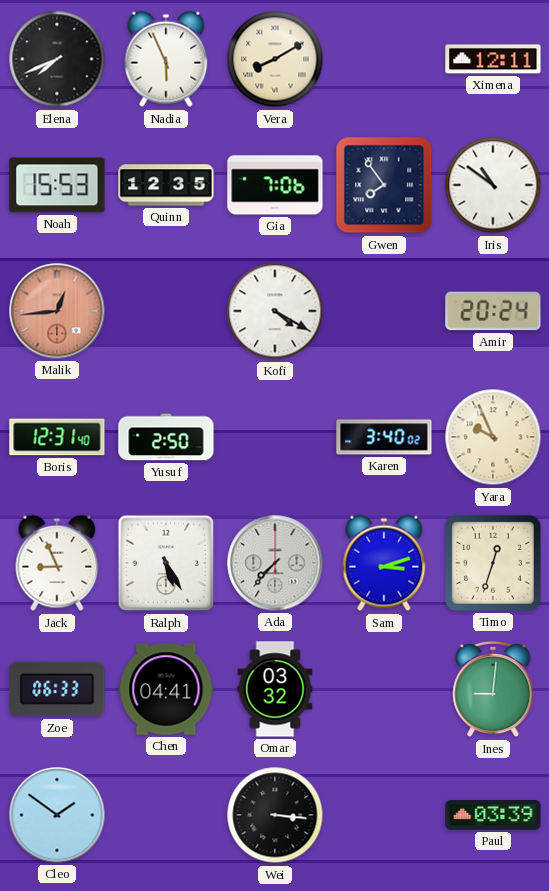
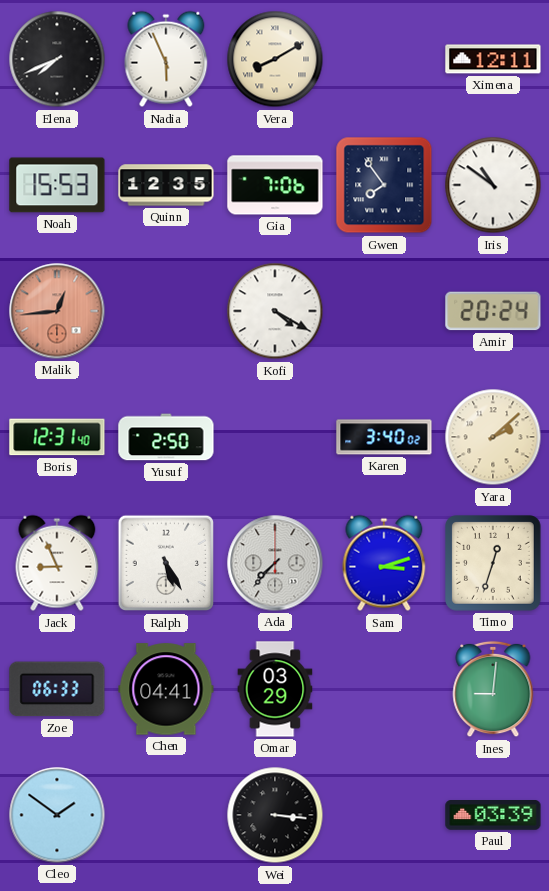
Yara: 9:56 -> 2:08
Omar: 03:32 -> 03:29
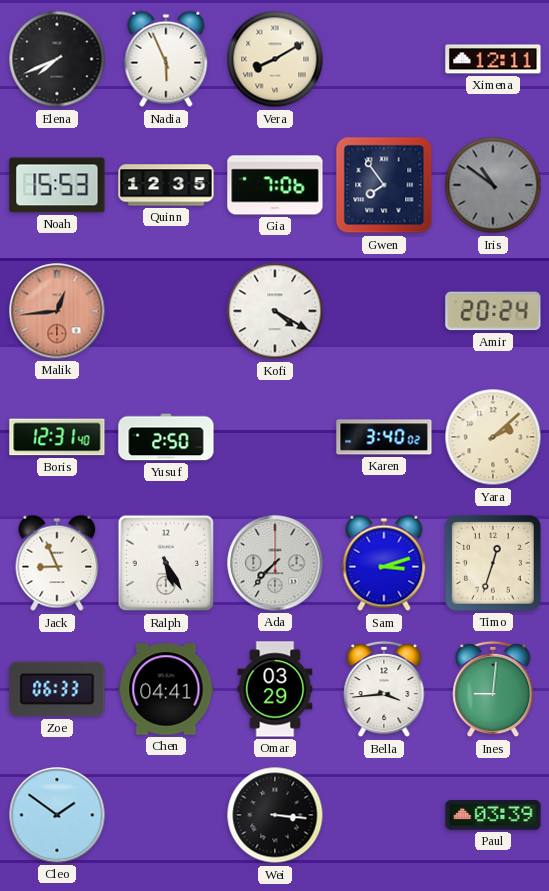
Iris dial: white -> grey
Bella: none -> 3:44
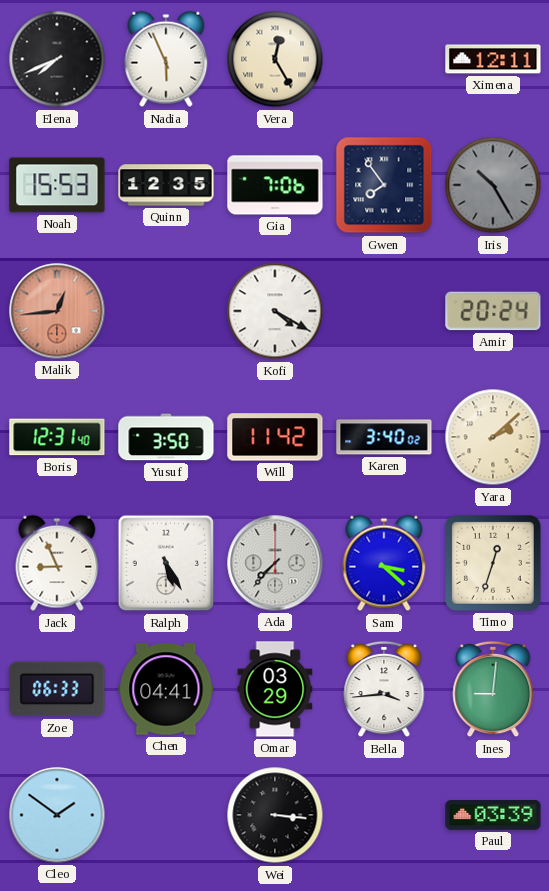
Vera: 8:10 -> 12:25
Iris: 10:51 -> 10:25
Yusuf: 2:50 -> 3:50
Will: none -> 11:42
Sam: 3:12 -> 3:22
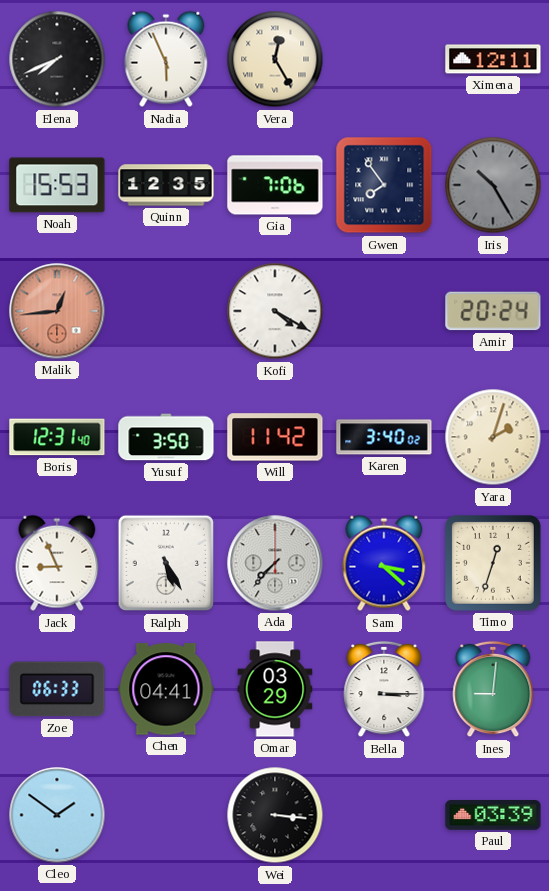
Yara: 2:08 -> 2:03
Bella: 3:44 -> 3:15
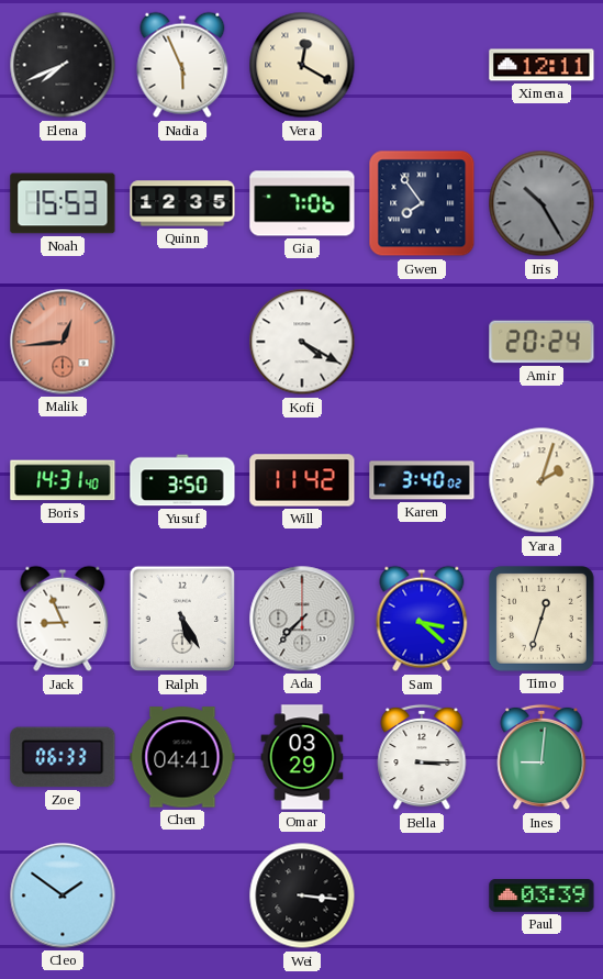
Vera: 12:25 -> 12:20
Boris: 12:31 -> 14:31
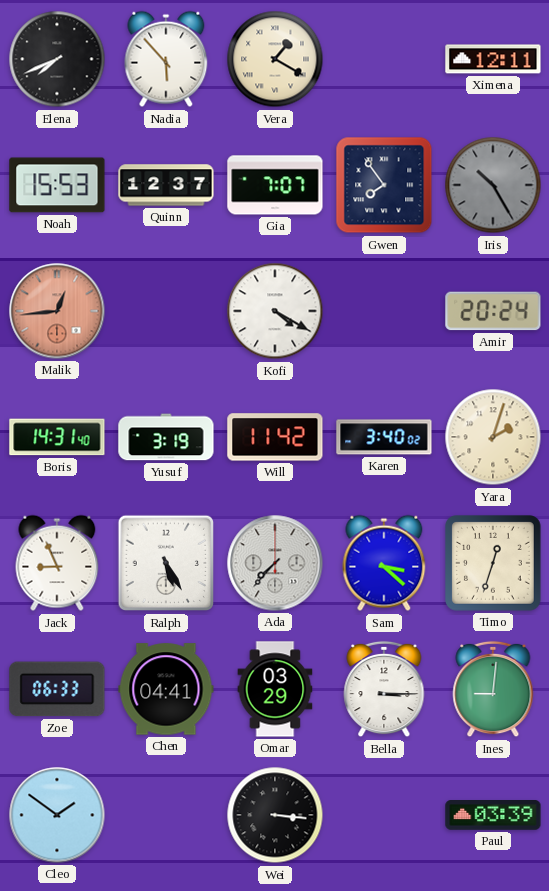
Nadia: 5:56 -> 5:53
Vera: 12:20 -> 1:20
Quinn: 12:35 -> 12:37
Gia: 7:06 -> 7:07
Yusuf: 3:50 -> 3:19
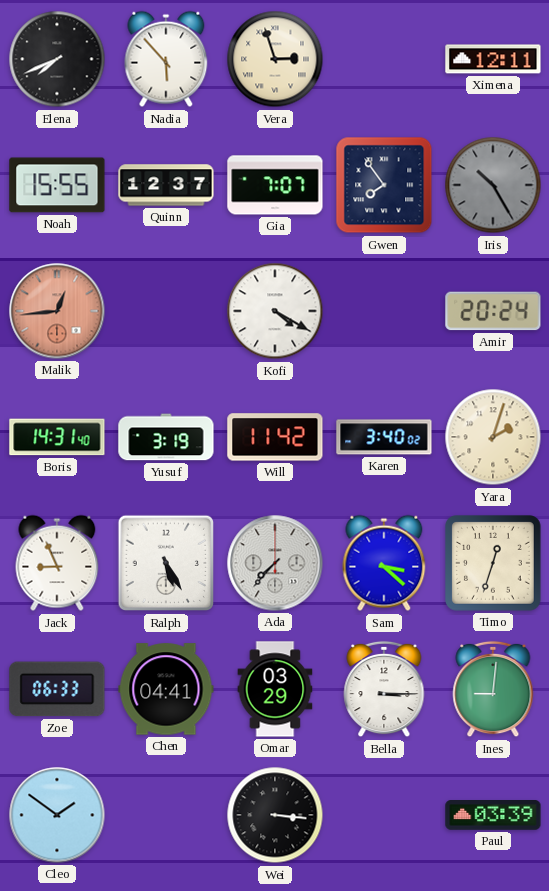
Vera: 1:20 -> 2:57
Noah: 15:53 -> 15:55
